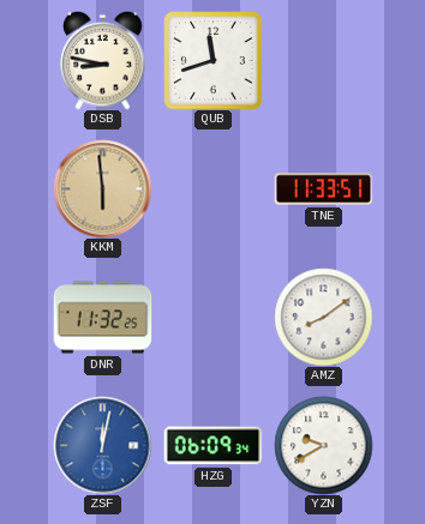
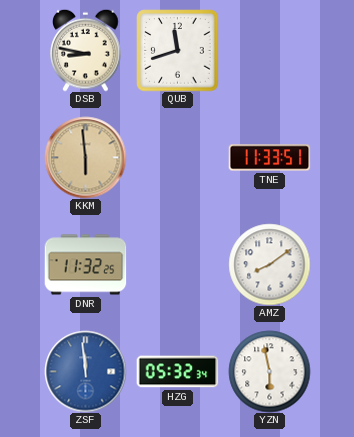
ZSF: 12:02 -> 11:59
HZG: 06:09 -> 05:32
YZN: 9:40 -> 5:58
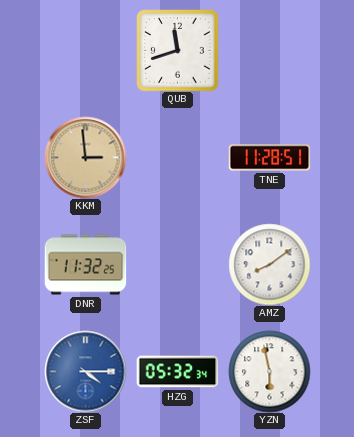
DSB: 8:47 -> none
KKM: 5:59 -> 2:59
TNE: 11:33 -> 11:28
ZSF: 11:59 -> 4:15
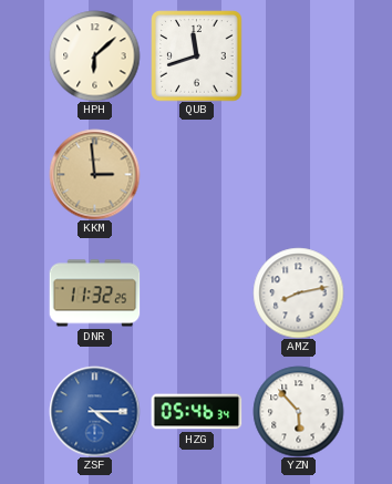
HPH: none -> 6:08
TNE: 11:28 -> none
AMZ: 8:09 -> 8:13
HZG: 05:32 -> 05:46
YZN: 5:58 -> 5:53
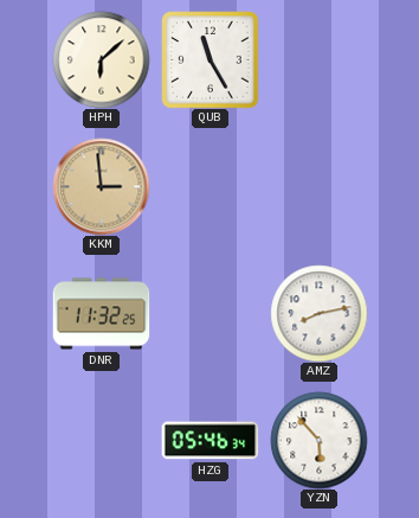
QUB: 11:42 -> 11:25
ZSF: 4:15 -> none
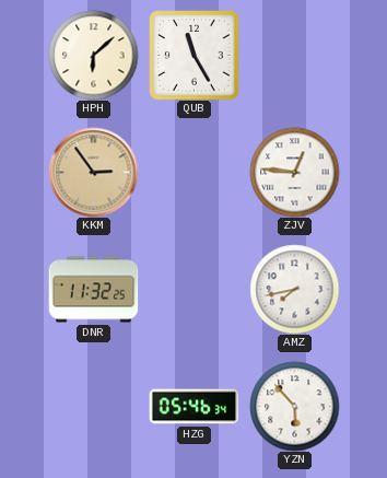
KKM: 2:59 -> 2:54
ZJV: none -> 12:46
AMZ: 8:13 -> 7:43
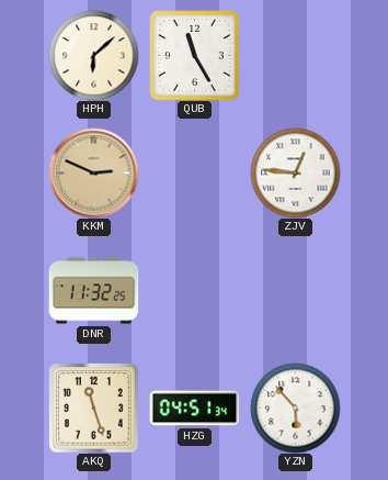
KKM: 2:54 -> 2:49
AMZ: 7:43 -> none
AKQ: none -> 11:27
HZG: 05:46 -> 04:51
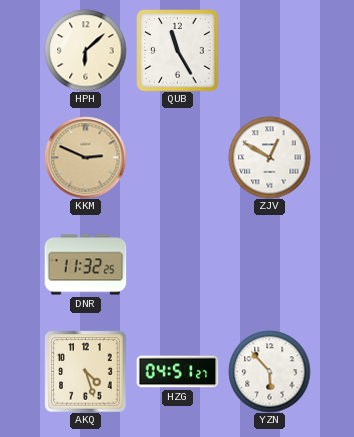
ZJV: 12:46 -> 12:50
AKQ: 11:27 -> 4:27
HZG: 04:51:34 -> 04:51:27
